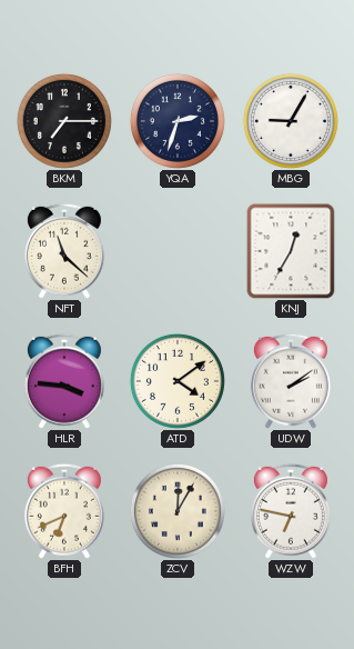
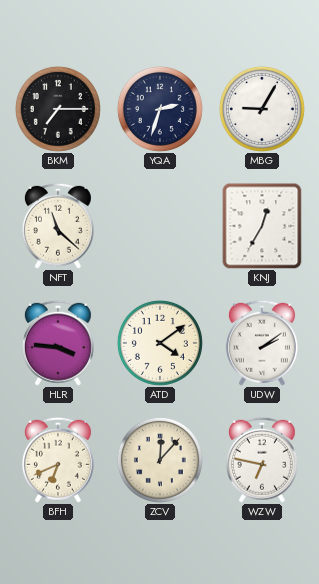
ZCV: 12:05 -> 12:07
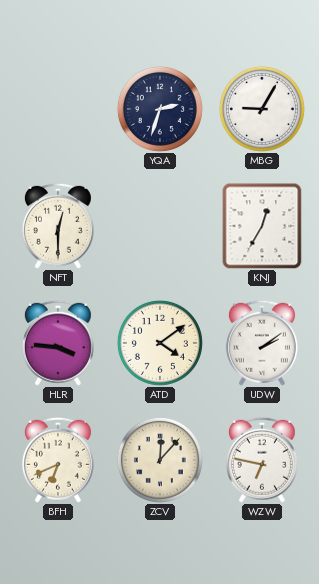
BKM: 7:15 -> none
NFT: 11:22 -> 12:30
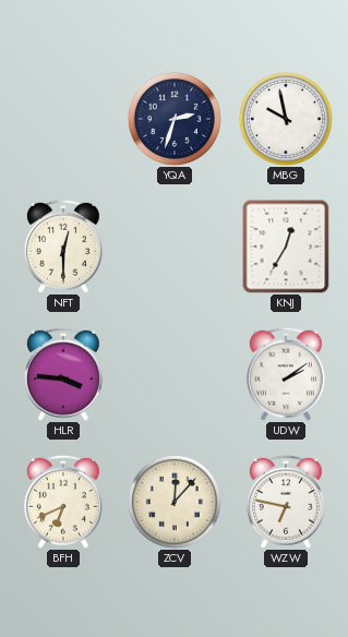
MBG: 9:05 -> 9:58
ATD: 4:09 -> none
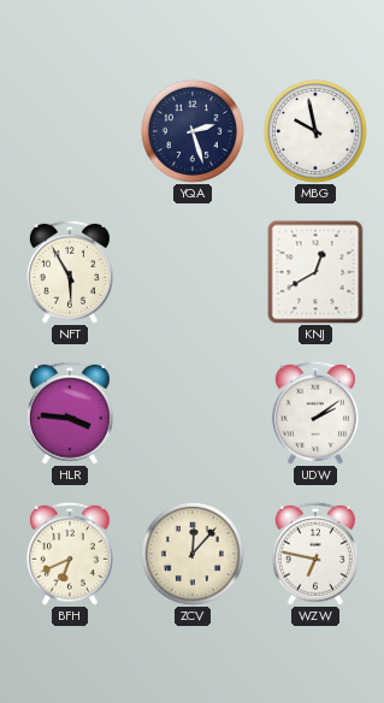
YQA: 2:33 -> 2:27
NFT: 12:30 -> 5:55
KNJ: 12:35 -> 12:40
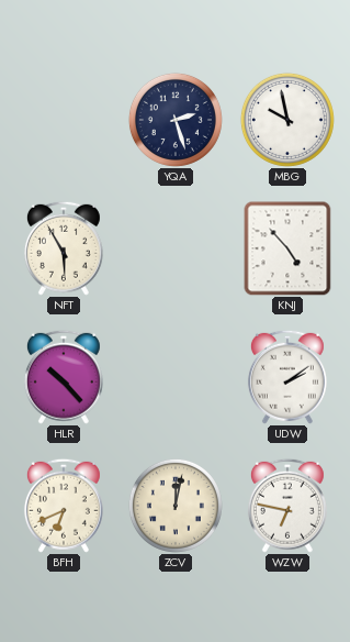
KNJ: 12:40 -> 4:53
HLR: 3:46 -> 10:23
ZCV: 12:07 -> 12:02
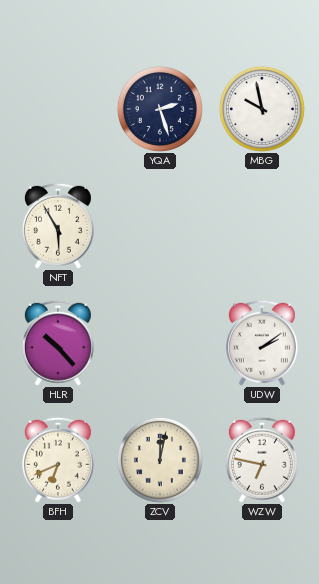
KNJ: 4:53 -> none
